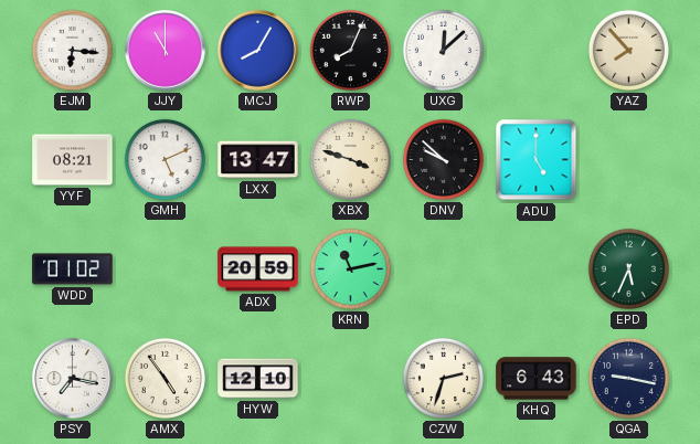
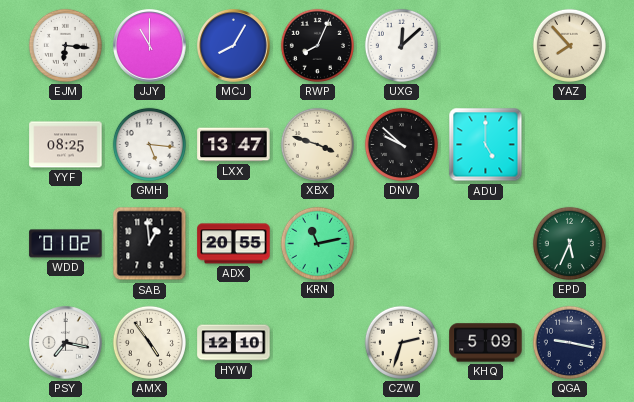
YYF: 08:21 -> 08:25
GMH: 5:11 -> 5:16
SAB: none -> 12:59
ADX: 20:59 -> 20:55
KHQ: 6:43 -> 5:09
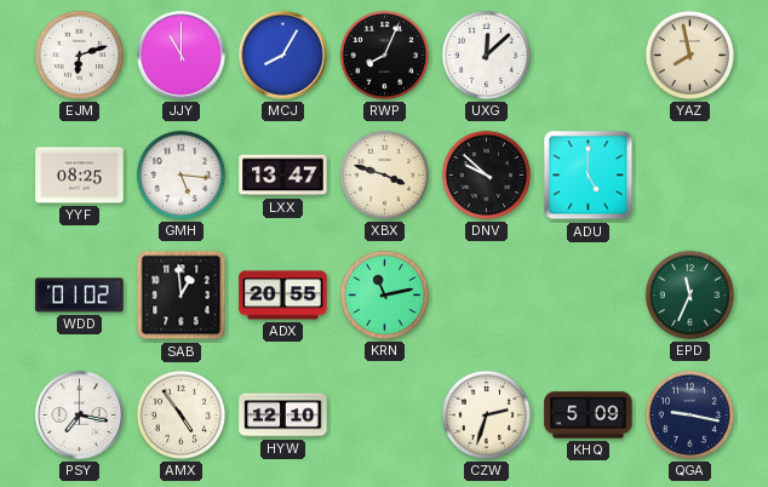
EJM: 6:16 -> 6:12
YAZ: 7:53 -> 7:58
EPD: 5:34 -> 11:34
